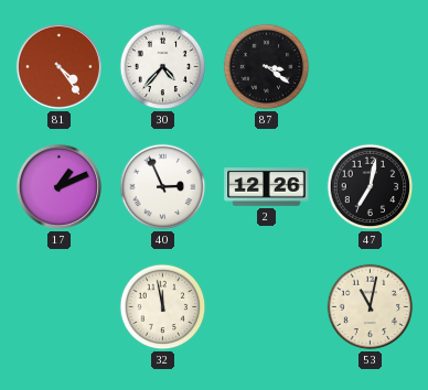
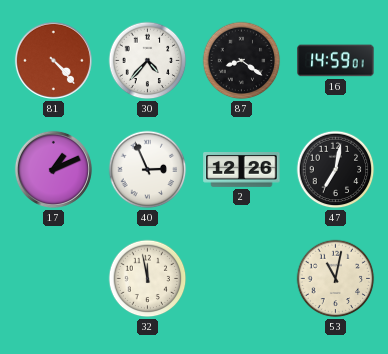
81: 4:24 -> 4:23
87: 3:21 -> 8:21
16: none -> 14:59
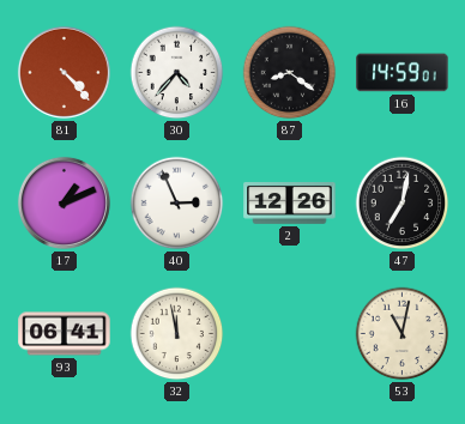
93: none -> 06:41
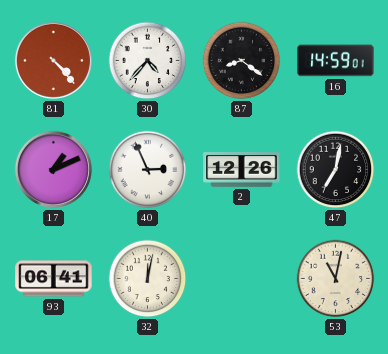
32: 11:58 -> 12:02
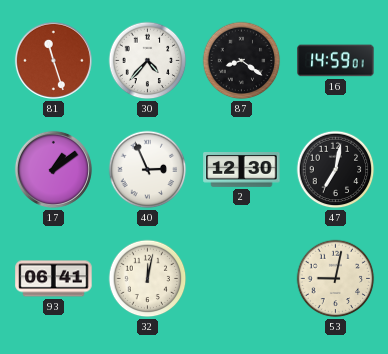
81: 4:23 -> 11:27
17: 1:11 -> 1:09
2: 12:26 -> 12:30
53: 11:02 -> 9:02
